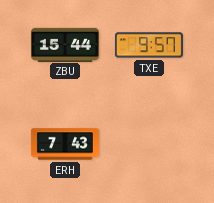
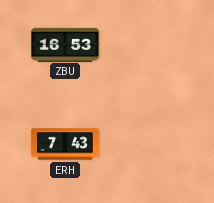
ZBU: 15:44 -> 16:53
TXE: 9:57 -> none
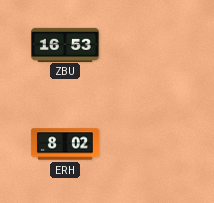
ERH: 7:43 -> 8:02
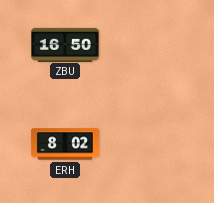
ZBU: 16:53 -> 16:50
